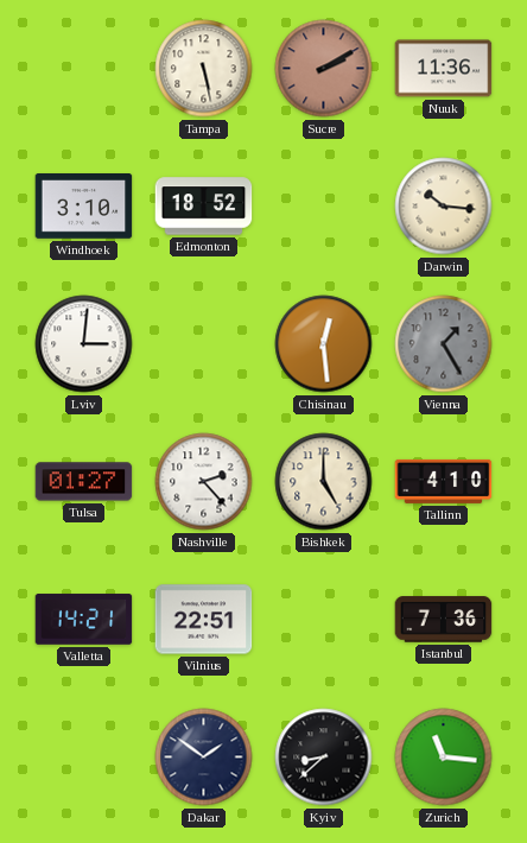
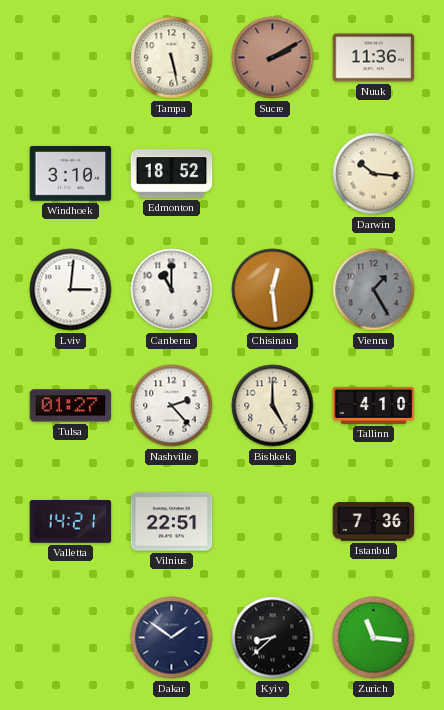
Canberra: none -> 11:00
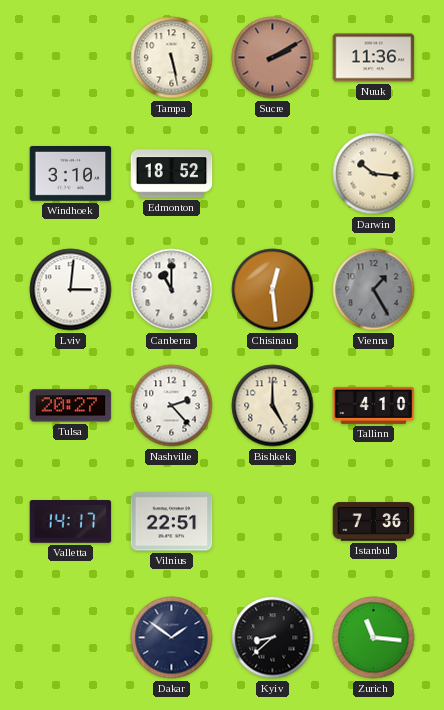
Tulsa: 01:27 -> 20:27
Valletta: 14:21 -> 14:17
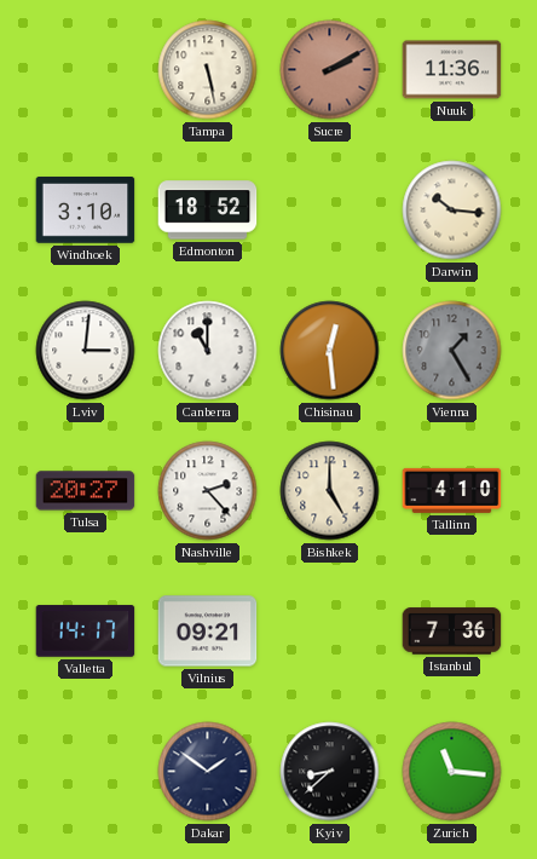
Vilnius: 22:51 -> 09:21
